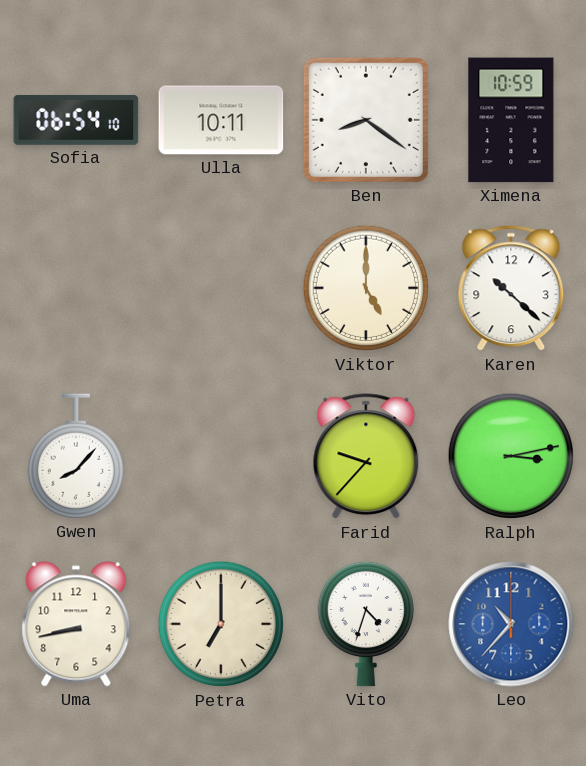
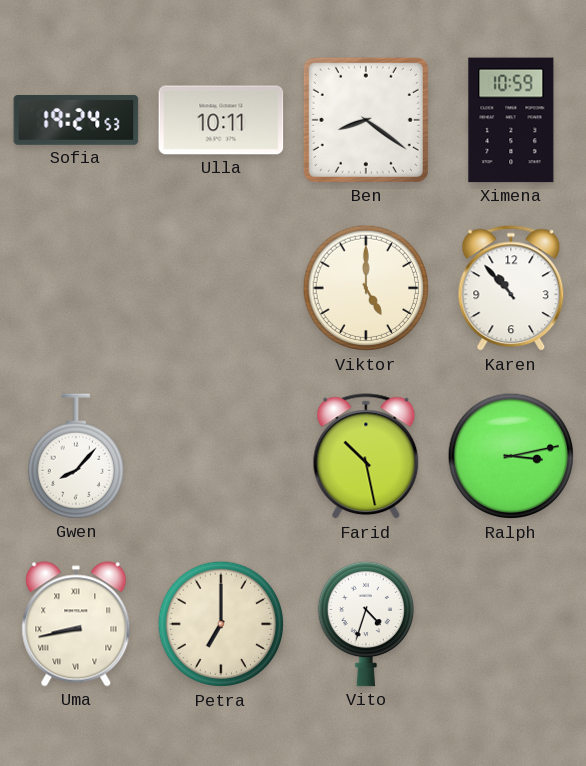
Sofia: 06:54 -> 19:24
Karen: 10:22 -> 10:53
Farid: 9:37 -> 10:28
Uma numerals: Arabic -> Roman
Leo: 10:37 -> none
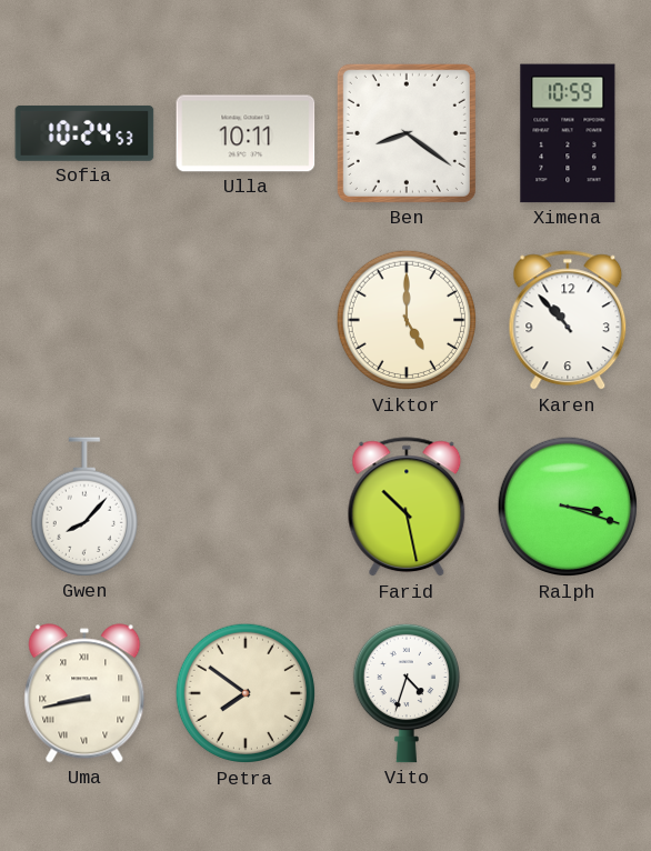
Sofia: 19:24 -> 10:24
Ralph: 3:13 -> 3:18
Petra: 7:00 -> 7:51
